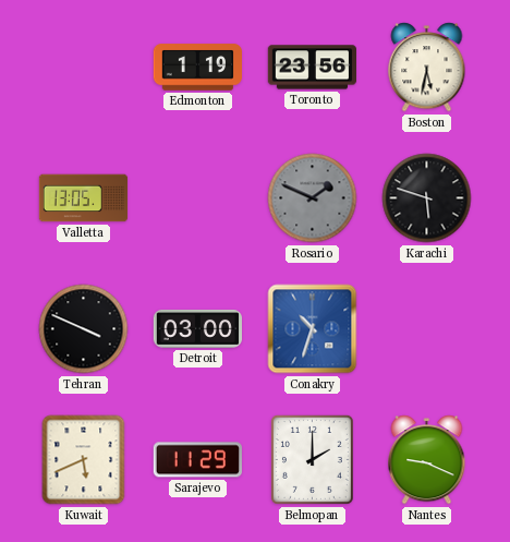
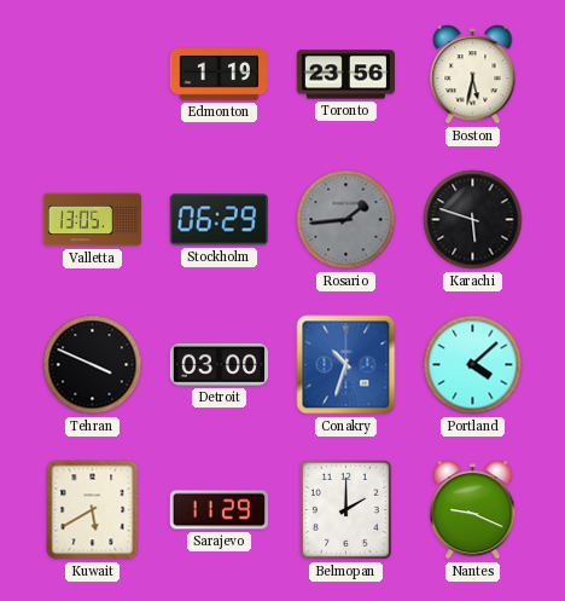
Stockholm: none -> 06:29
Rosario: 1:49 -> 1:44
Portland: none -> 4:08
Kuwait: 5:41 -> 5:40
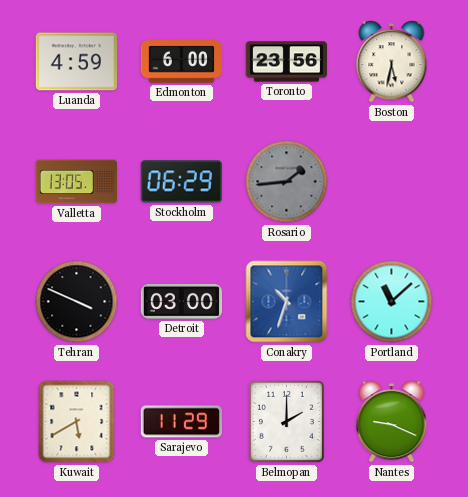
Luanda: none -> 4:59
Edmonton: 1:19 -> 6:00
Karachi: 5:48 -> none
Portland: 4:08 -> 11:08
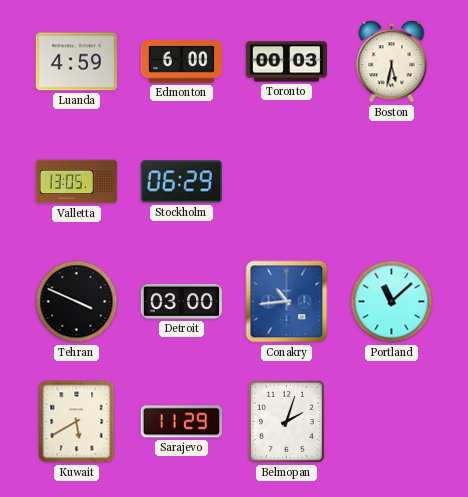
Toronto: 23:56 -> 00:03
Rosario: 1:44 -> none
Conakry: 10:33 -> 10:44
Belmopan: 2:00 -> 2:03
Nantes: 9:19 -> none
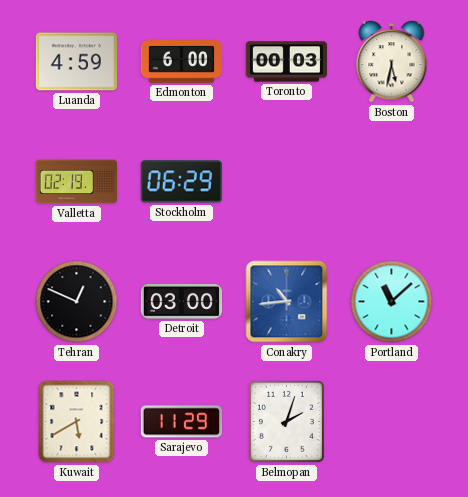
Valletta: 13:05 -> 02:19
Tehran: 3:49 -> 12:49
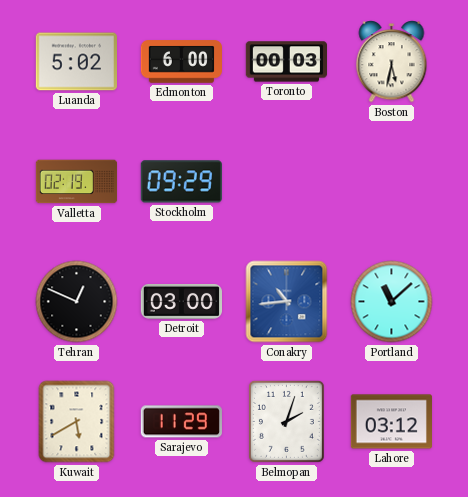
Luanda: 4:59 -> 5:02
Stockholm: 06:29 -> 09:29
Lahore: none -> 03:12
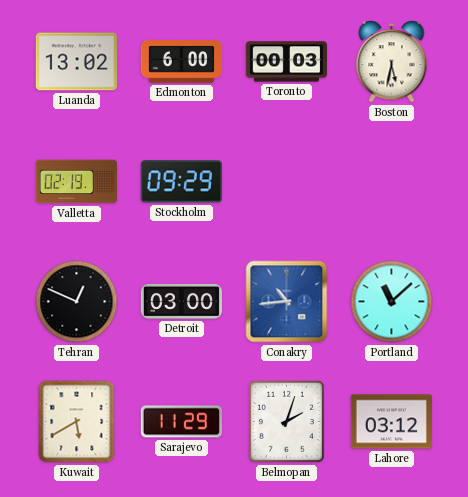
Luanda: 5:02 -> 13:02
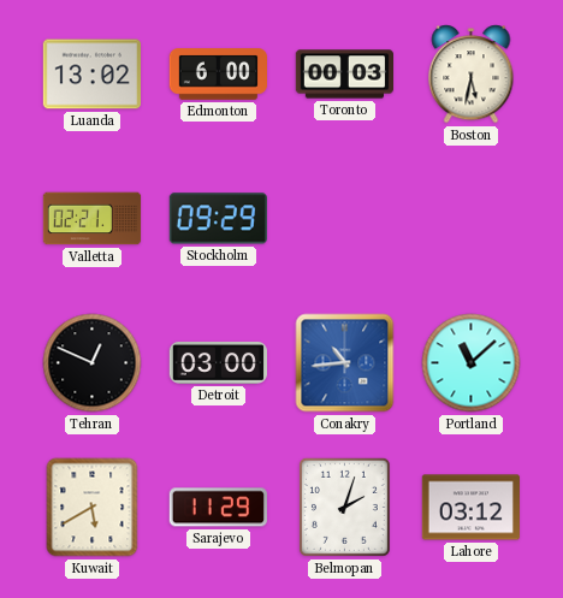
Valletta: 02:19 -> 02:21
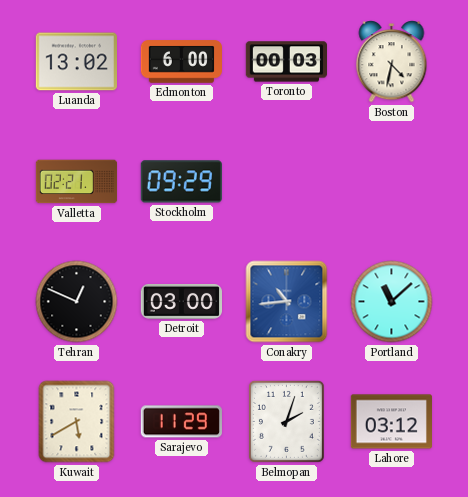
Boston: 5:32 -> 4:32
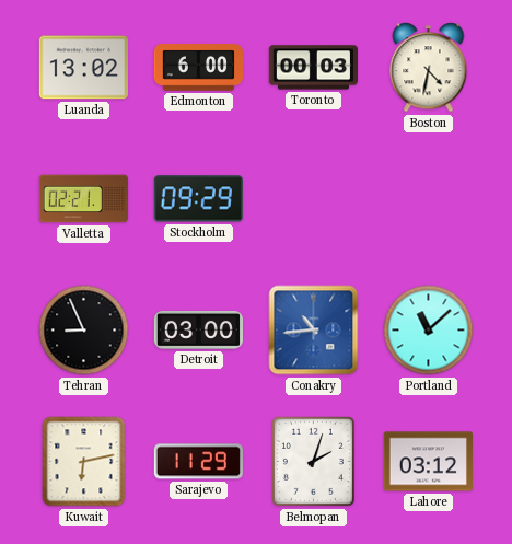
Tehran: 12:49 -> 8:56
Kuwait: 5:40 -> 6:13
